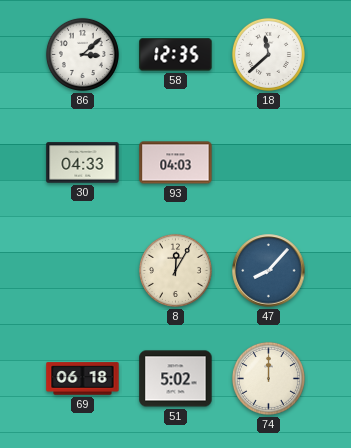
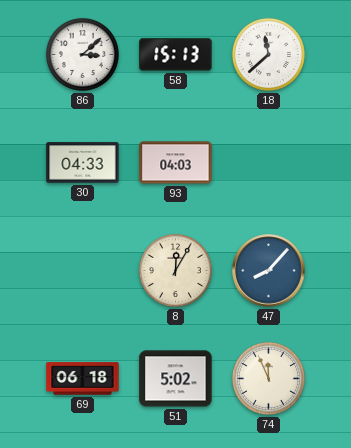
58: 12:35 -> 15:13
74: 12:00 -> 11:56
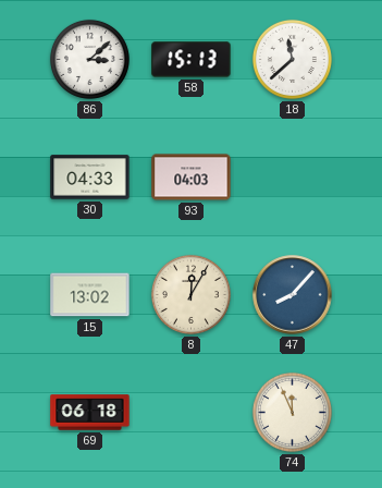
15: none -> 13:02
51: 5:02 -> none
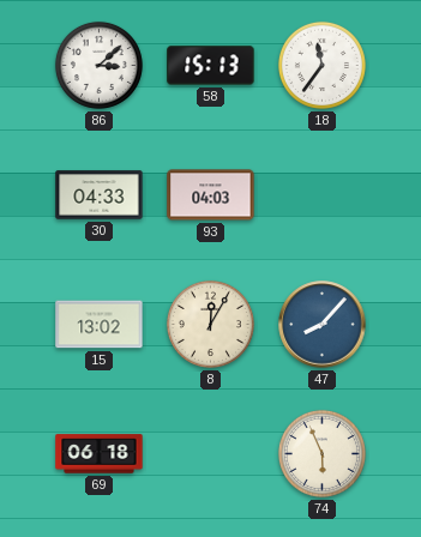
18: 11:38 -> 11:36
74: 11:56 -> 5:56
